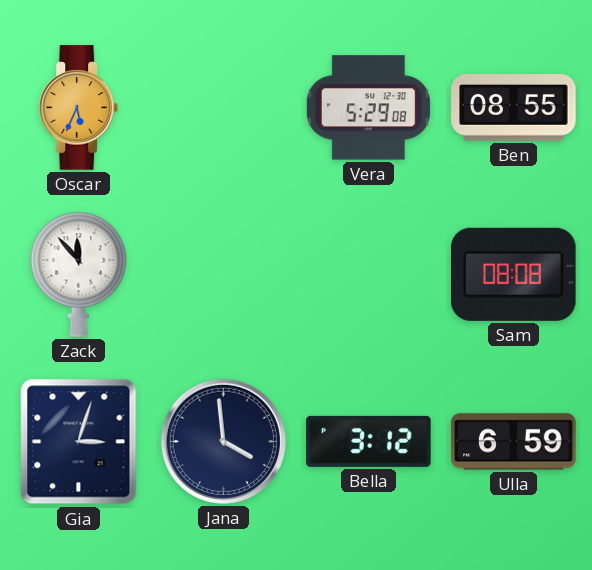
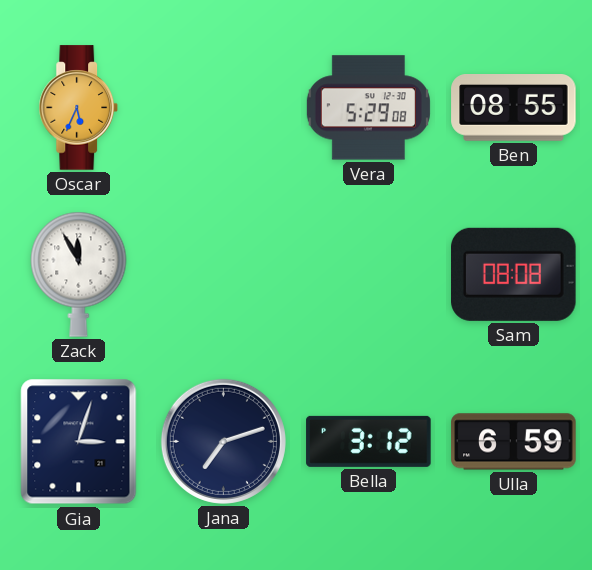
Zack: 11:53 -> 11:55
Jana: 3:59 -> 7:12
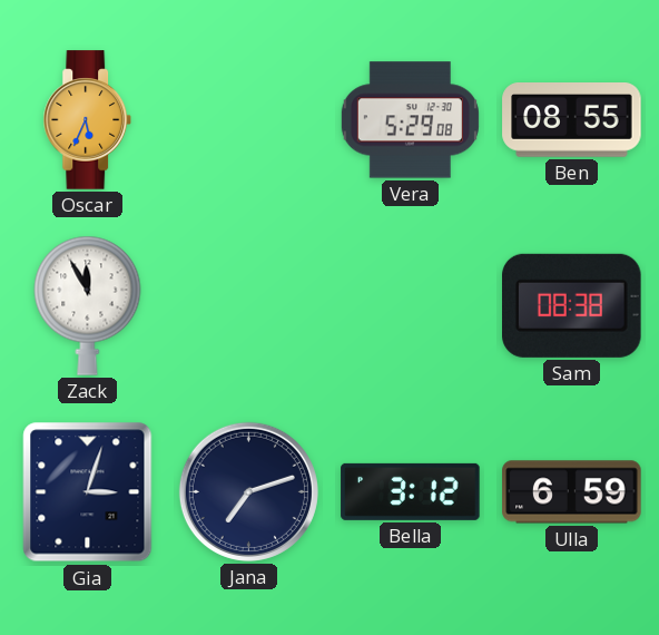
Sam: 08:08 -> 08:38
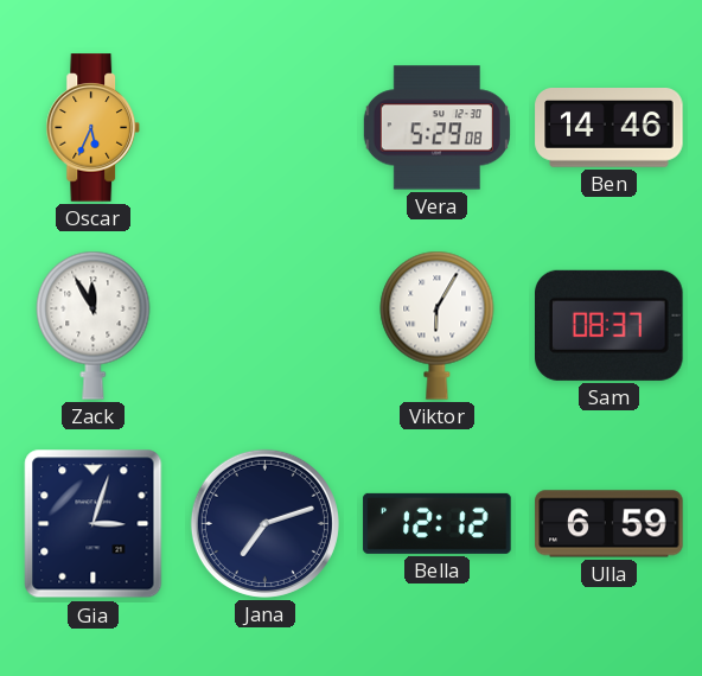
Ben: 08:55 -> 14:46
Viktor: none -> 6:05
Sam: 08:38 -> 08:37
Bella: 3:12 -> 12:12
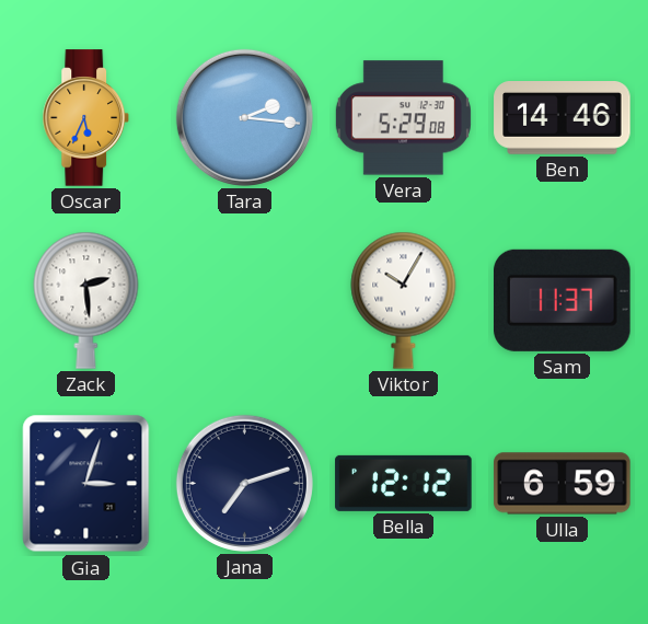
Tara: none -> 2:16
Zack: 11:55 -> 2:29
Viktor: 6:05 -> 10:05
Sam: 08:37 -> 11:37
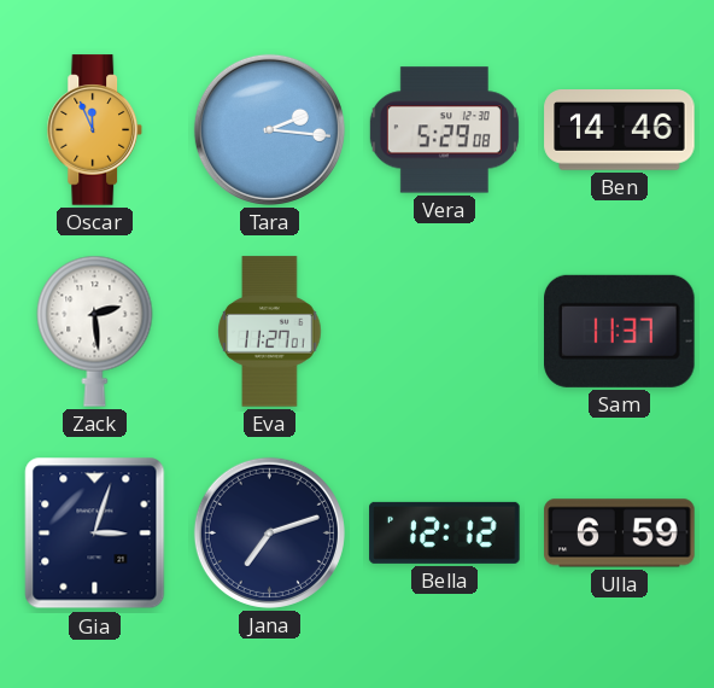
Oscar: 5:34 -> 11:56
Eva: none -> 11:27
Viktor: 10:05 -> none
